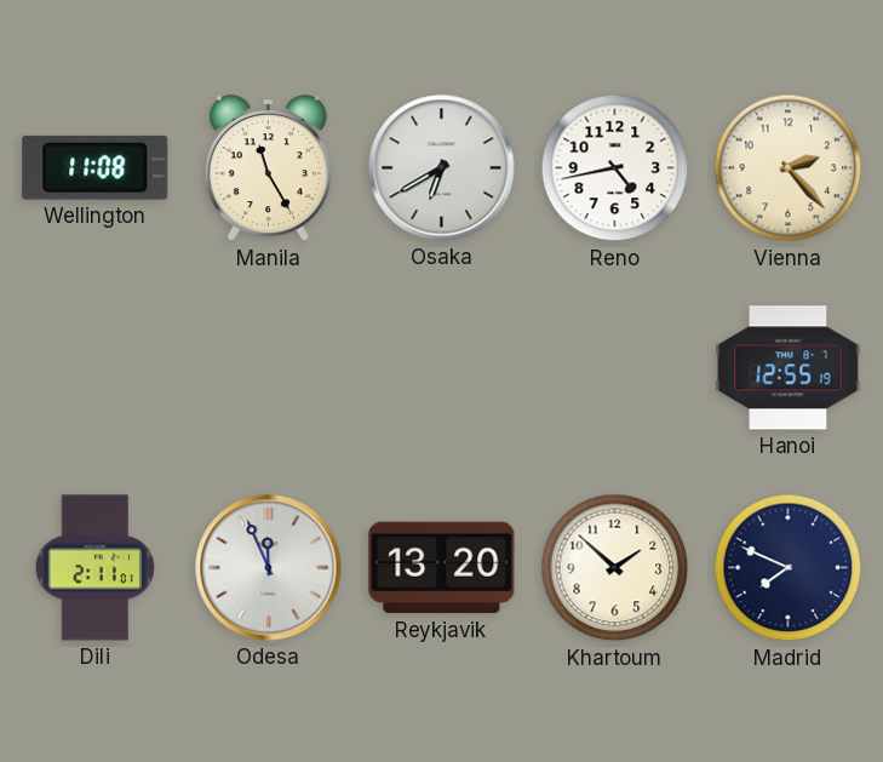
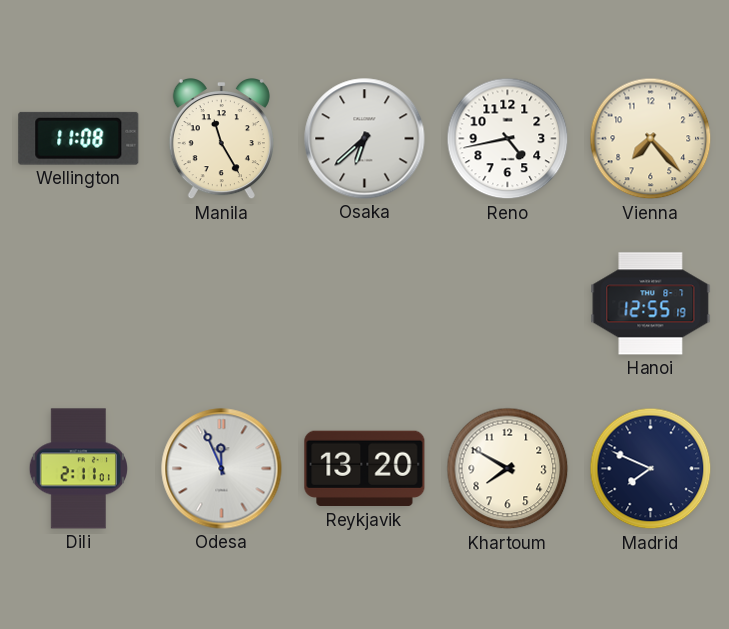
Osaka: 6:40 -> 6:38
Vienna: 2:23 -> 7:23
Khartoum: 1:52 -> 7:50
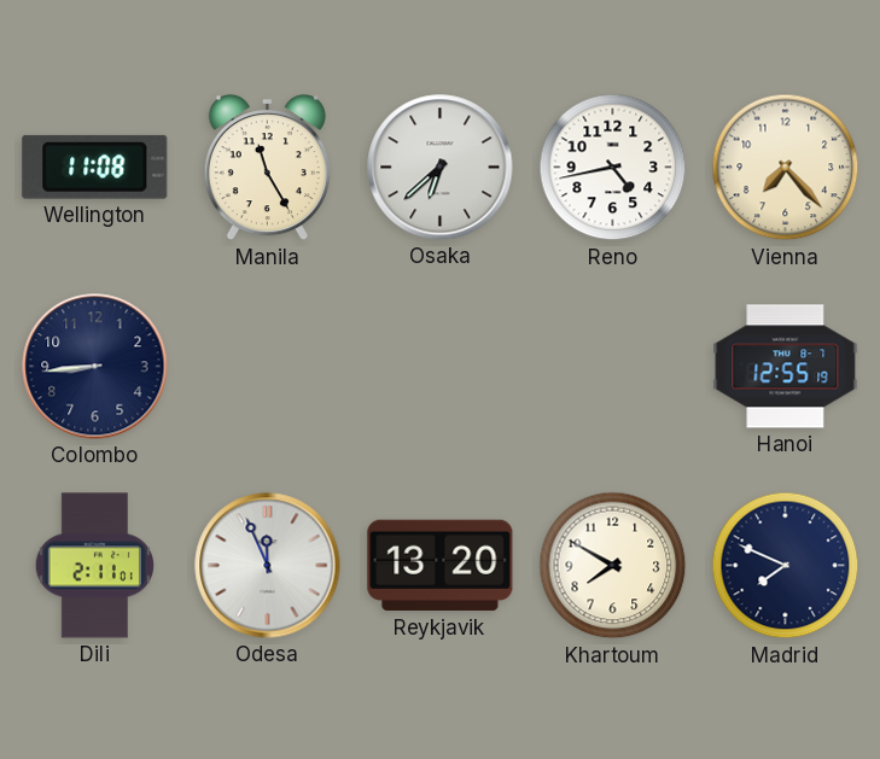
Colombo: none -> 8:44
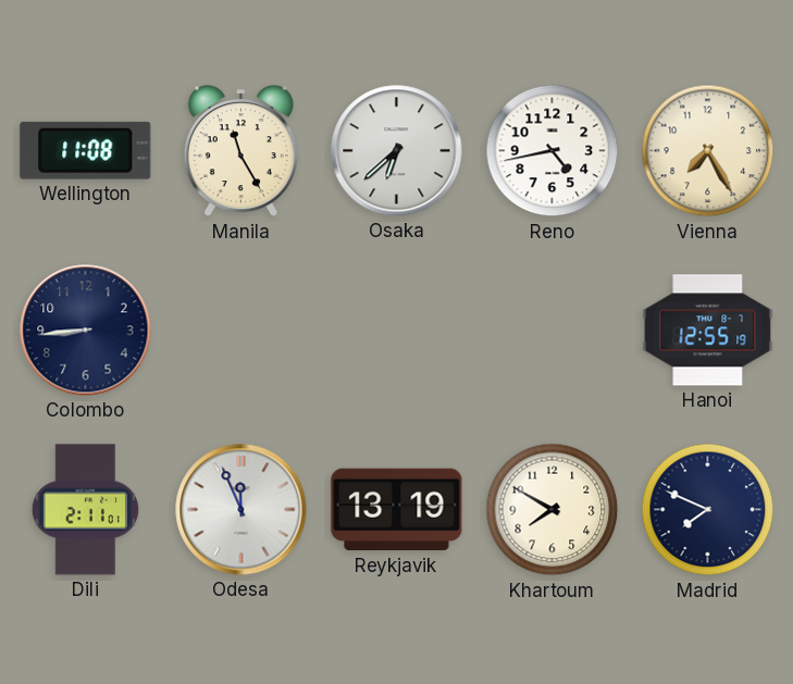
Vienna: 7:23 -> 7:25
Reykjavik: 13:20 -> 13:19
